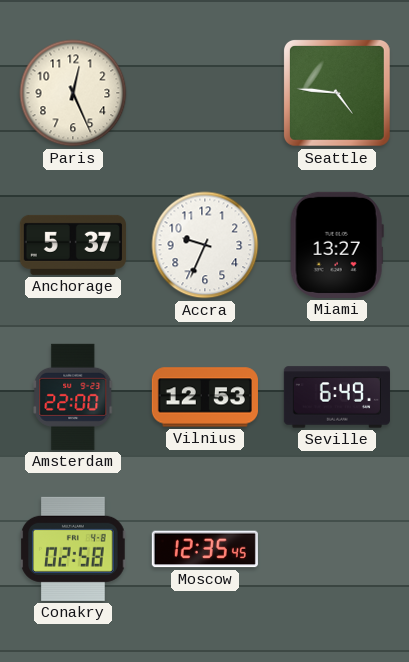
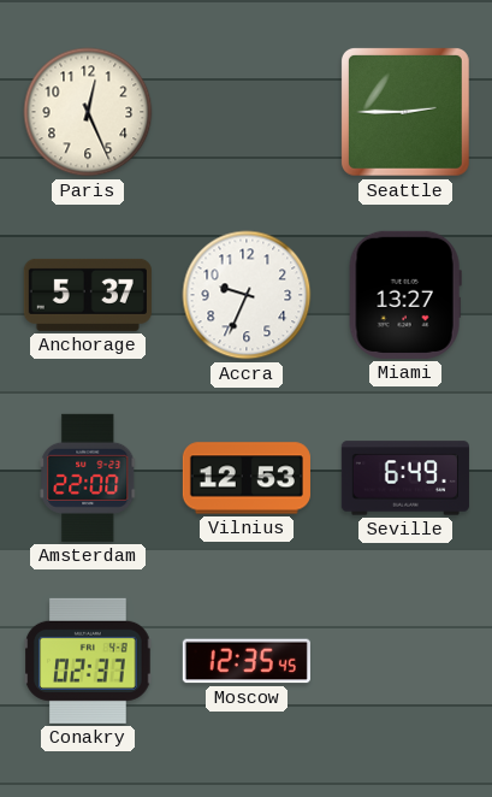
Seattle: 4:46 -> 2:45
Conakry: 02:58 -> 02:37
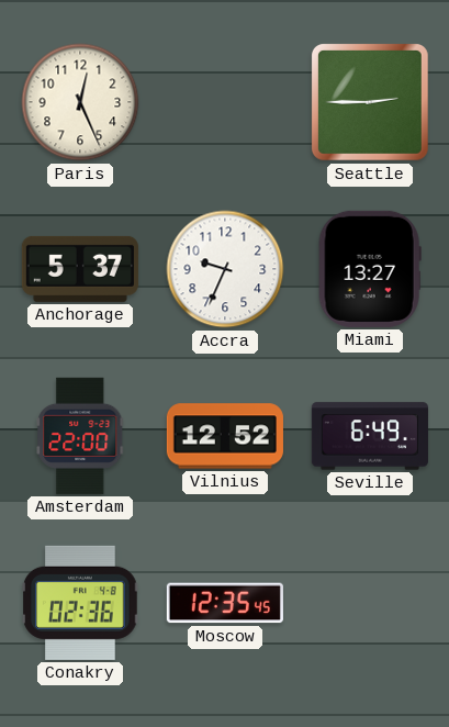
Vilnius: 12:53 -> 12:52
Conakry: 02:37 -> 02:36
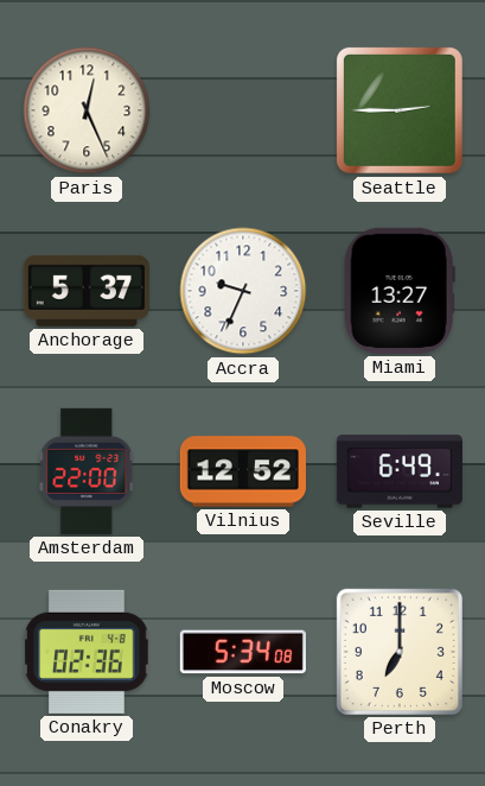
Moscow: 12:35 -> 5:34
Perth: none -> 7:00
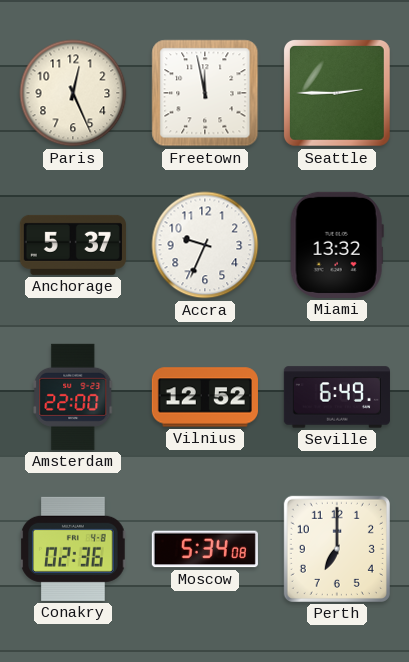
Freetown: none -> 11:58
Miami: 13:27 -> 13:32
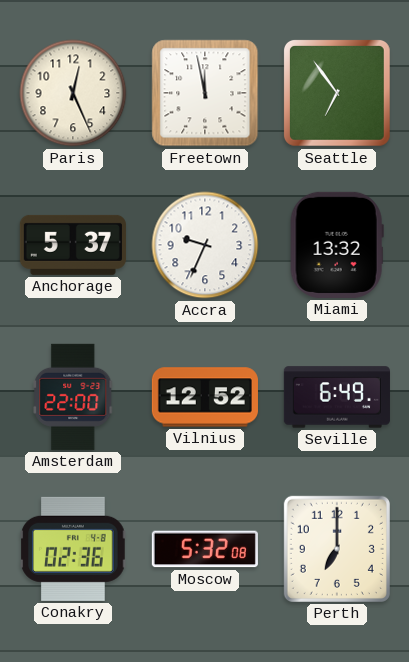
Seattle: 2:45 -> 6:54
Moscow: 5:34 -> 5:32
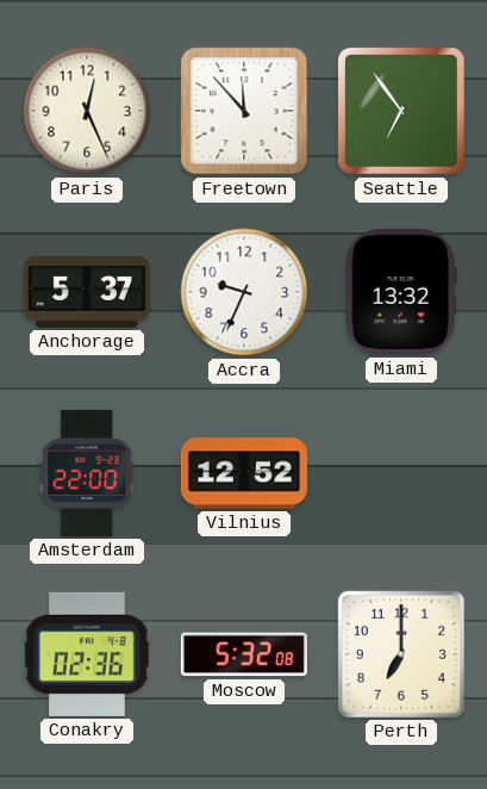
Freetown: 11:58 -> 11:53
Seville: 6:49 -> none
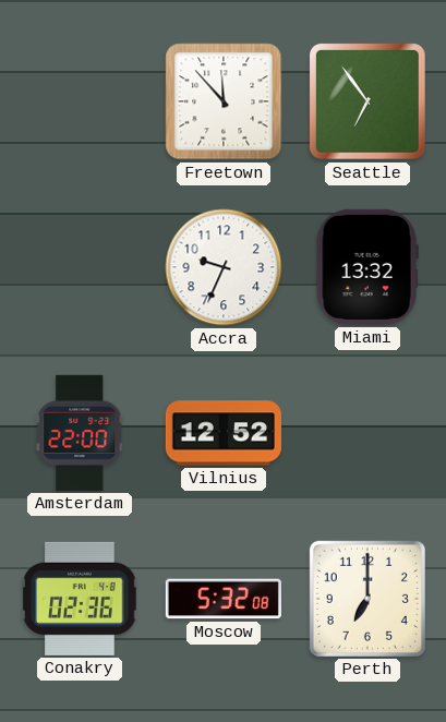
Paris: 12:26 -> none
Anchorage: 5:37 -> none
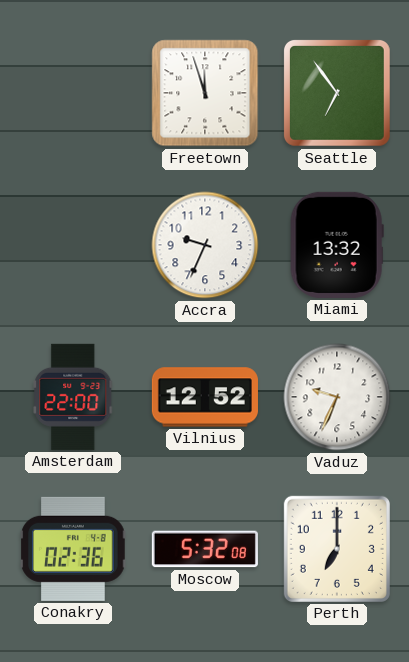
Freetown: 11:53 -> 11:57
Vaduz: none -> 9:34
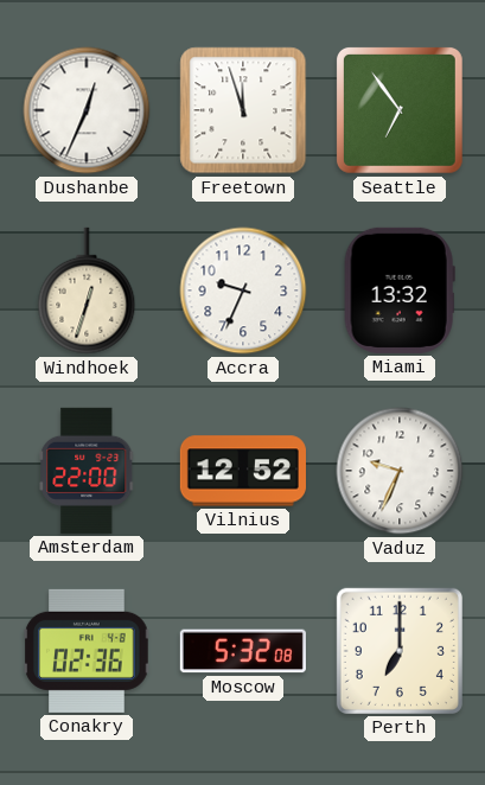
Dushanbe: none -> 12:34
Windhoek: none -> 12:33
